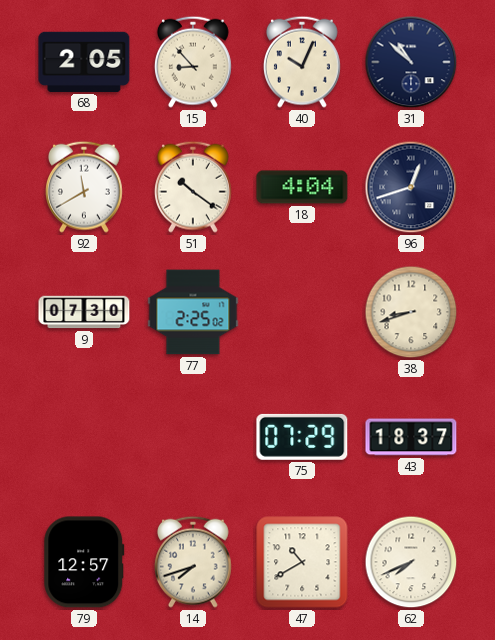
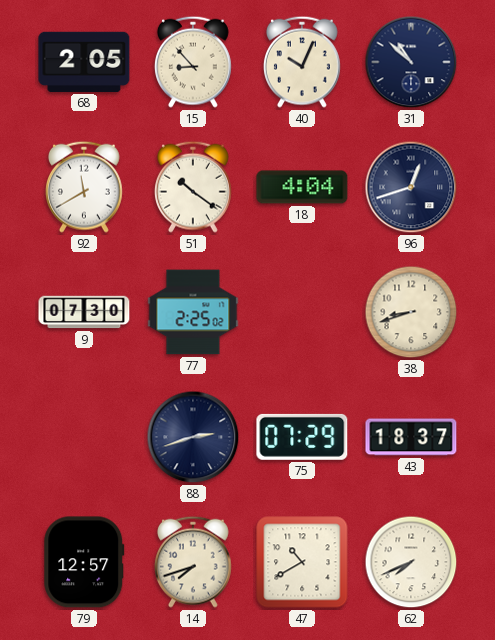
88: none -> 2:42
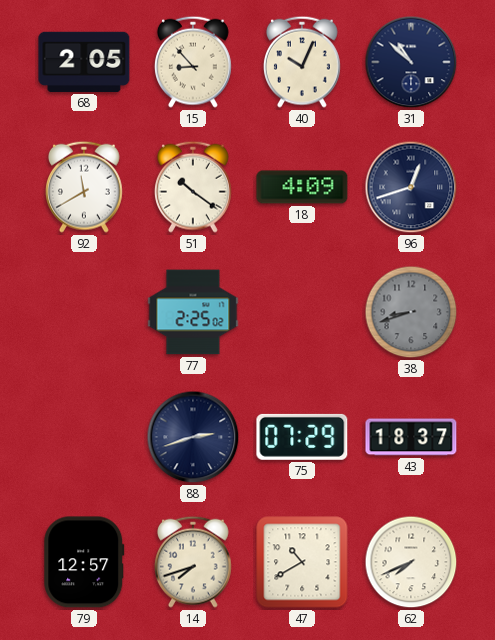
18: 4:04 -> 4:09
9: 07:30 -> none
38 dial: cream -> grey
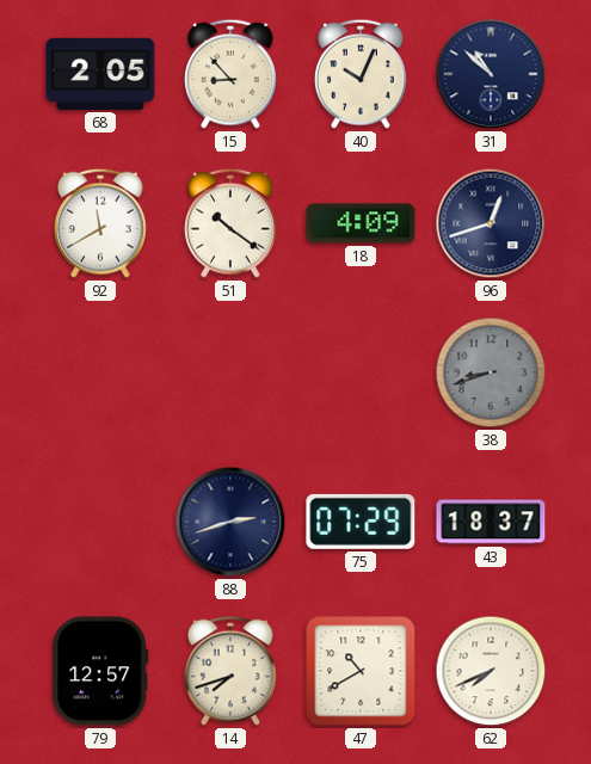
77: 2:25 -> none
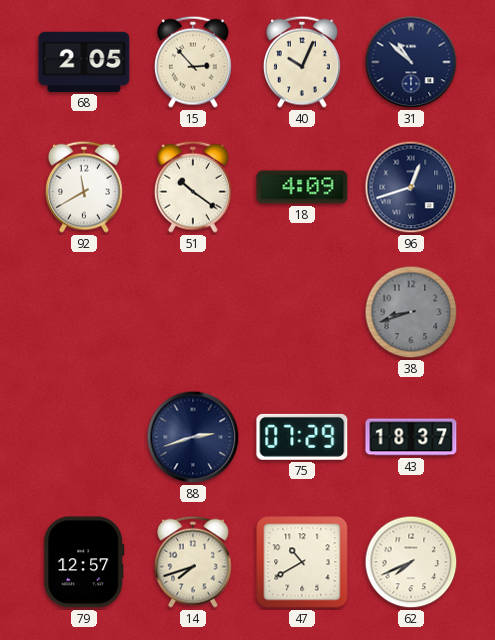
15: 8:53 -> 2:53
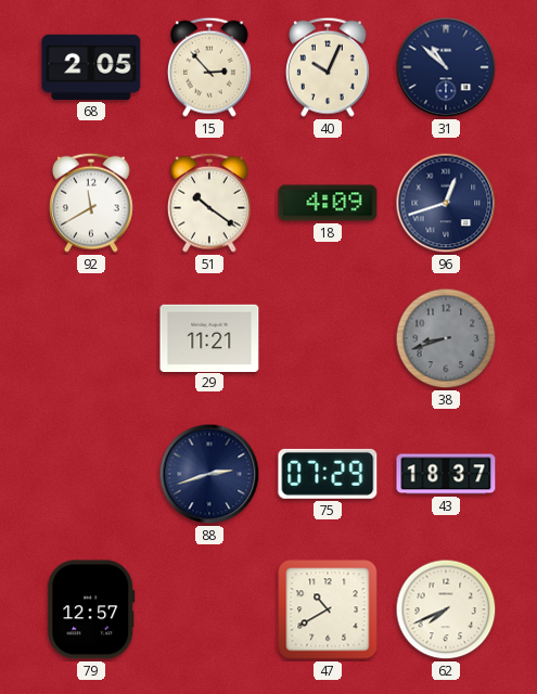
29: none -> 11:21
14: 7:42 -> none
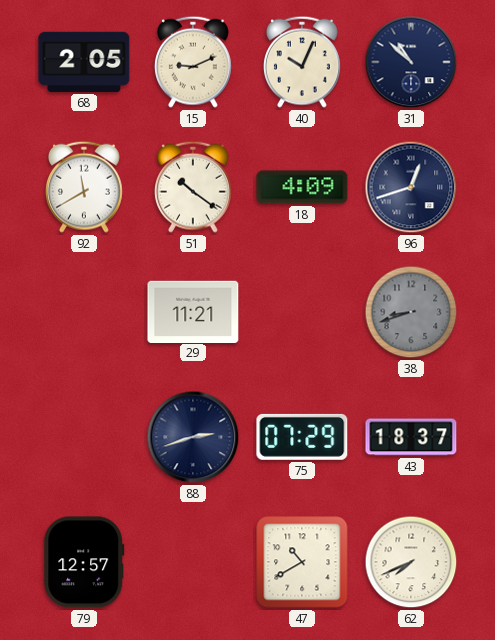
15: 2:53 -> 9:11
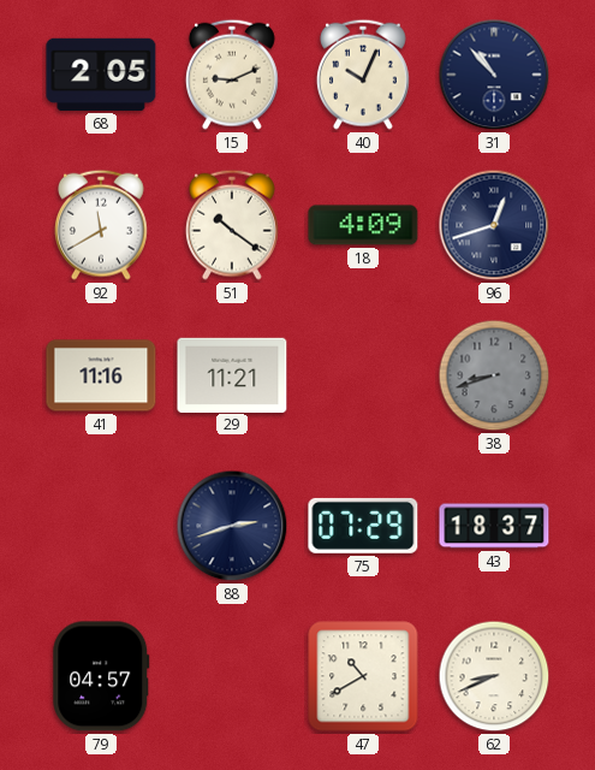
31: 10:52 -> 10:53
41: none -> 11:16
79: 12:57 -> 04:57
62: 7:41 -> 8:41
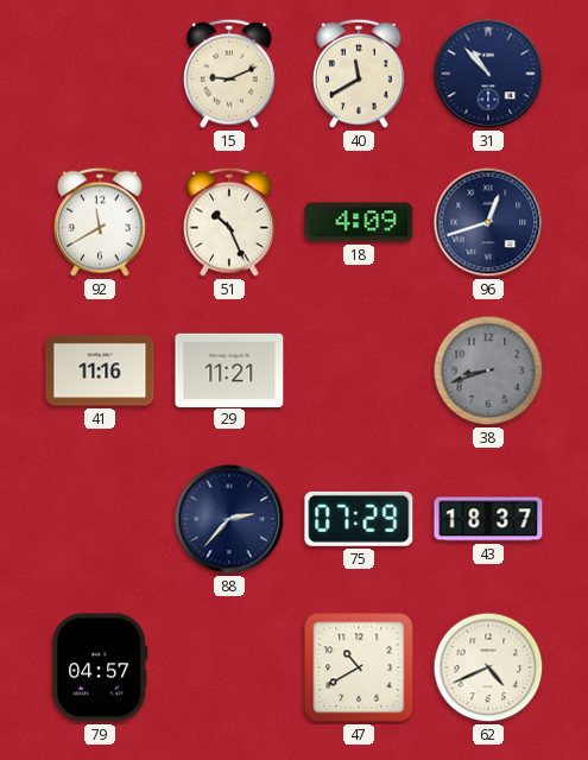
68: 2:05 -> none
40: 10:04 -> 11:40
51: 10:21 -> 10:26
88: 2:42 -> 2:37
62: 8:41 -> 4:41
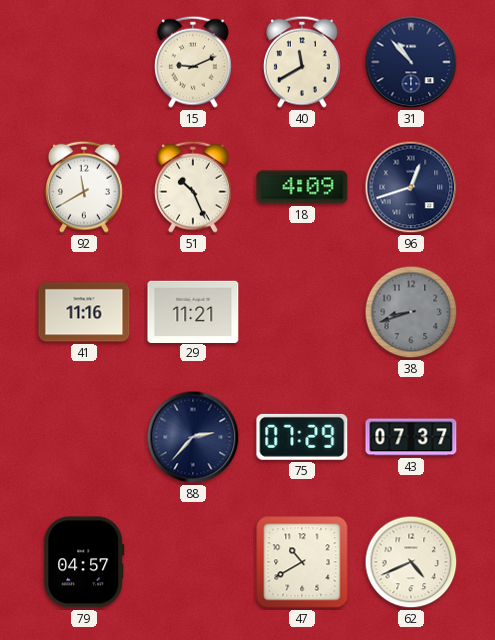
43: 18:37 -> 07:37
